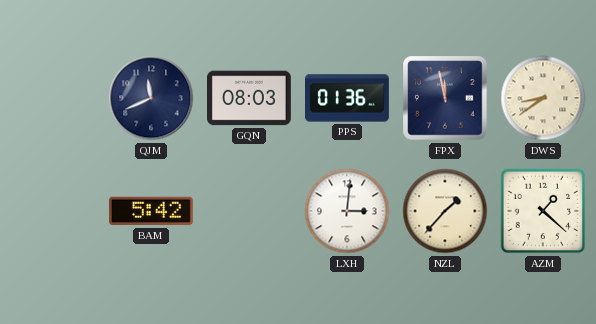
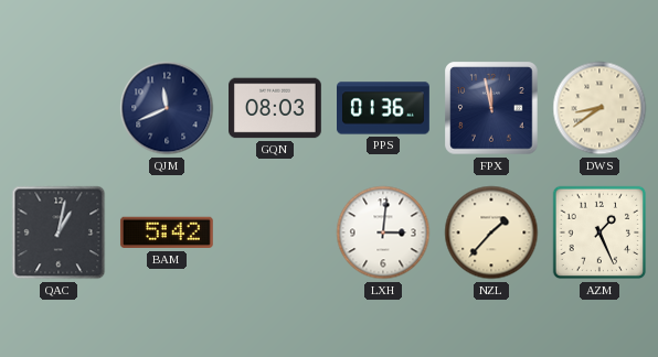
QAC: none -> 1:02
AZM: 1:22 -> 1:26
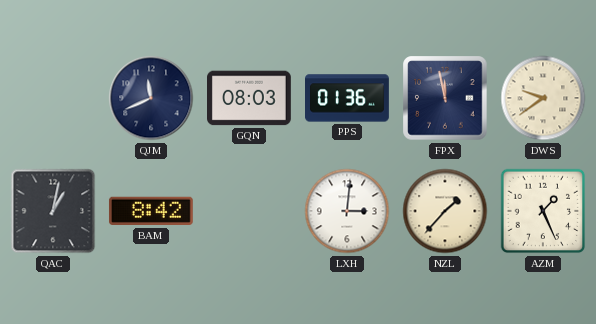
DWS: 8:39 -> 9:39
BAM: 5:42 -> 8:42
